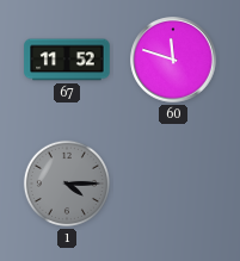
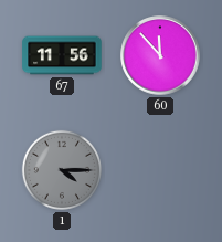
67: 11:52 -> 11:56
60: 11:48 -> 11:53
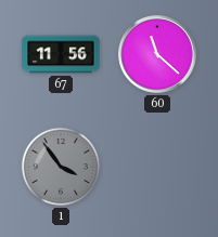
60: 11:53 -> 11:22
1: 4:15 -> 3:54
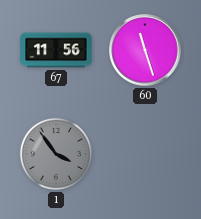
60: 11:22 -> 11:27
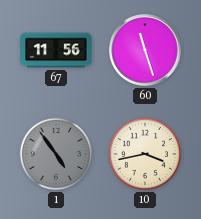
1: 3:54 -> 4:54
10: none -> 3:43
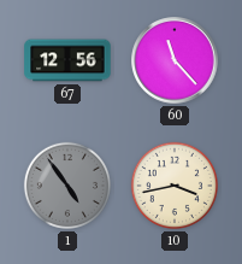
67: 11:56 -> 12:56
60: 11:27 -> 11:23
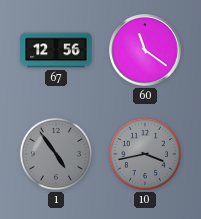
60: 11:23 -> 11:21
10 dial: cream -> grey
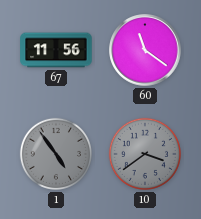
67: 12:56 -> 11:56
10: 3:43 -> 3:39
